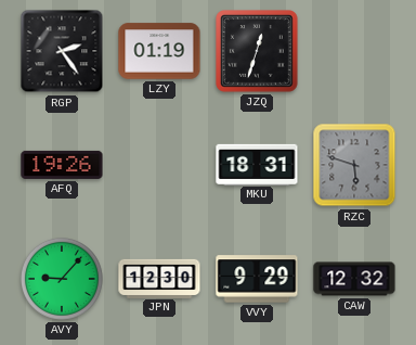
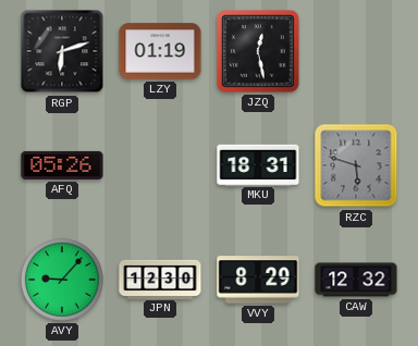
RGP: 2:24 -> 6:12
JZQ: 12:33 -> 12:28
AFQ: 19:26 -> 05:26
VVY: 9:29 -> 8:29
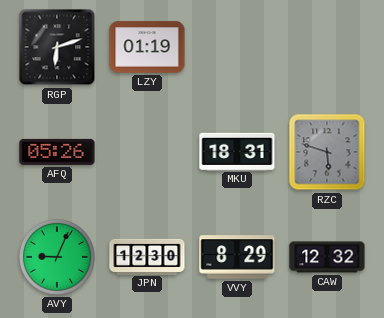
JZQ: 12:28 -> none
AVY: 9:07 -> 9:04
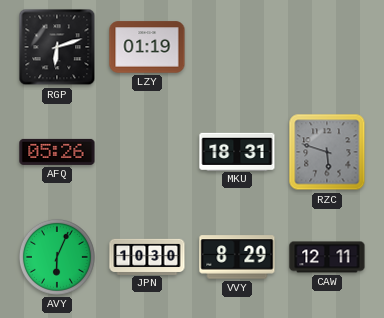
AVY: 9:04 -> 6:04
JPN: 12:30 -> 10:30
CAW: 12:32 -> 12:11
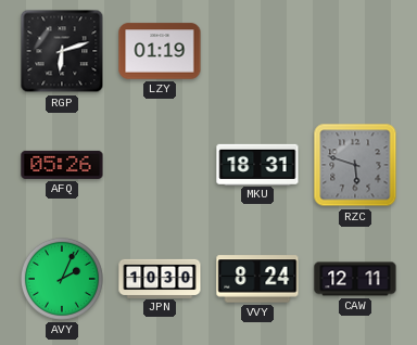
AVY: 6:04 -> 2:04
VVY: 8:29 -> 8:24
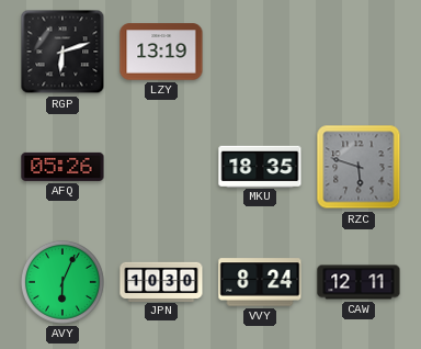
LZY: 01:19 -> 13:19
MKU: 18:31 -> 18:35
AVY: 2:04 -> 6:04
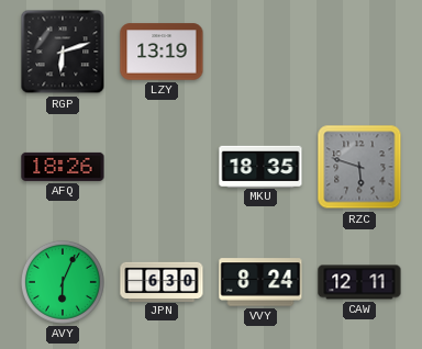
AFQ: 05:26 -> 18:26
JPN: 10:30 -> 6:30
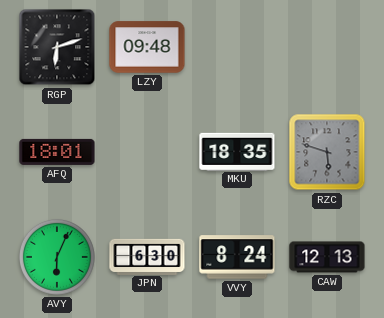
LZY: 13:19 -> 09:48
AFQ: 18:26 -> 18:01
CAW: 12:11 -> 12:13
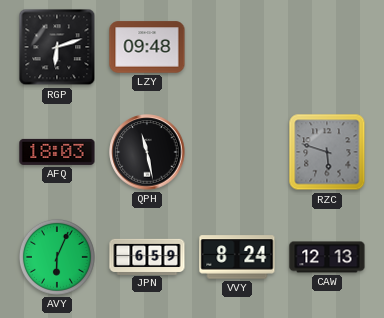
AFQ: 18:01 -> 18:03
QPH: none -> 11:28
MKU: 18:35 -> none
JPN: 6:30 -> 6:59
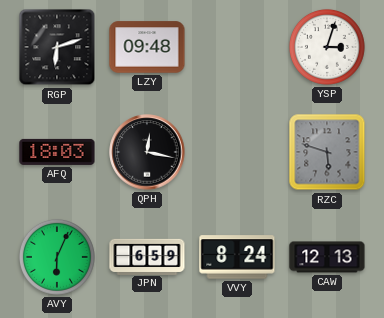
YSP: none -> 3:03
QPH: 11:28 -> 12:17
